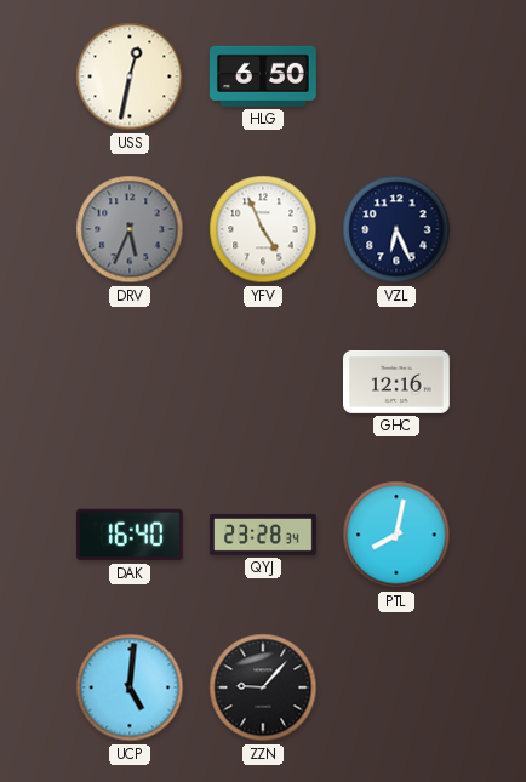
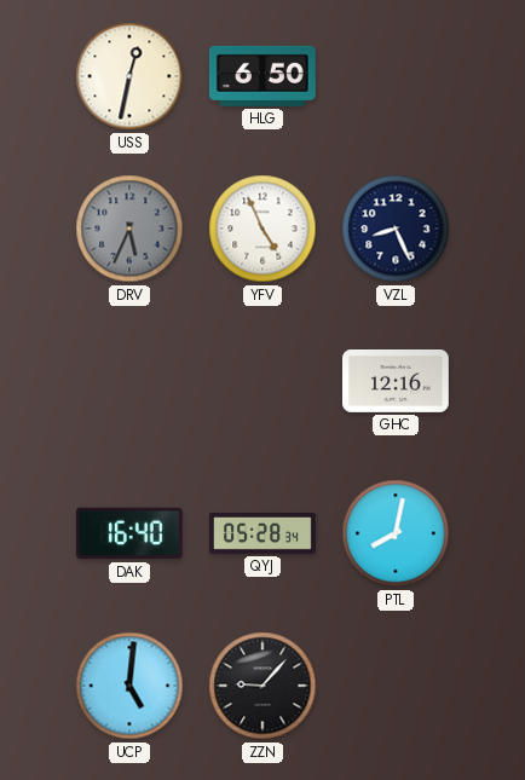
VZL: 6:26 -> 8:26
QYJ: 23:28 -> 05:28
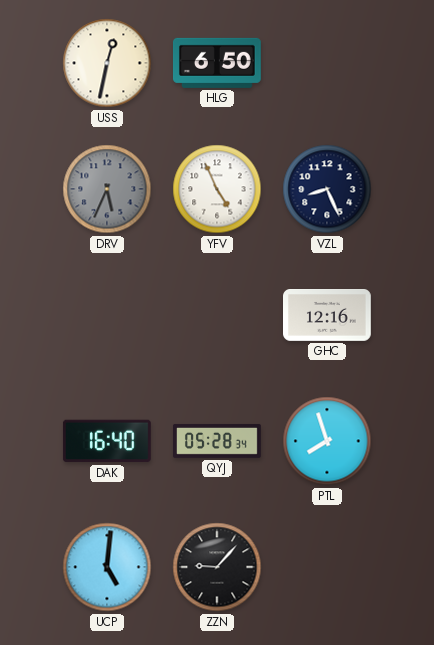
PTL: 8:02 -> 7:57
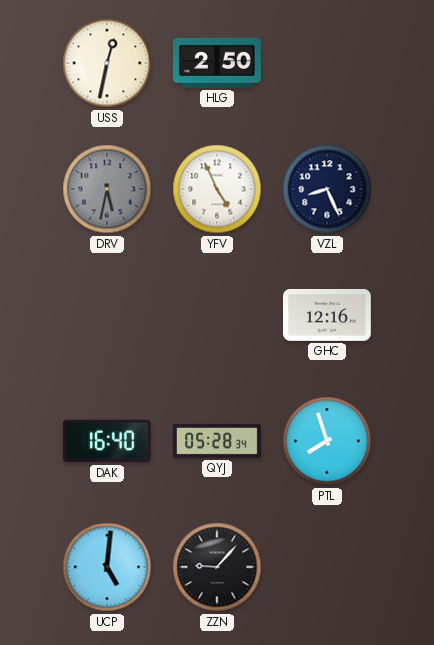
HLG: 6:50 -> 2:50
DRV: 5:34 -> 5:32
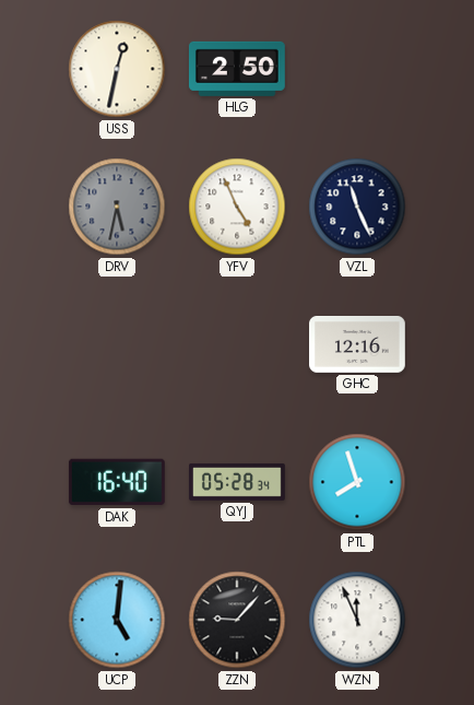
VZL: 8:26 -> 11:26
WZN: none -> 11:56
